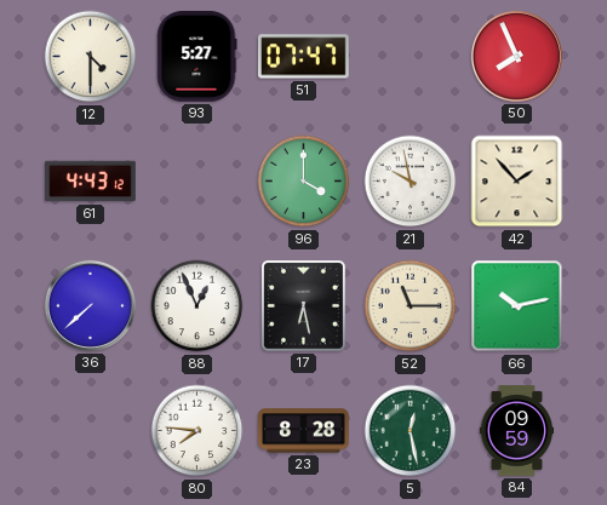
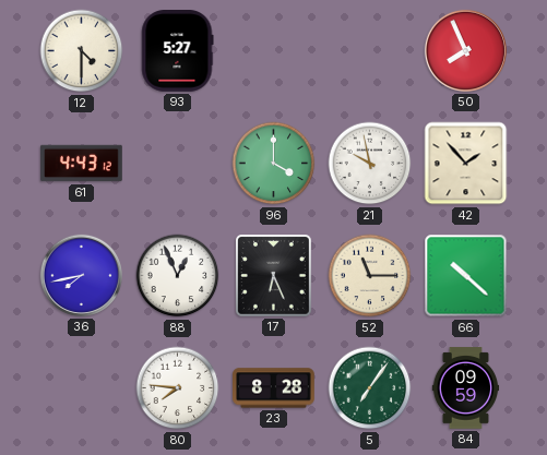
51: 07:47 -> none
36: 7:38 -> 7:43
17: 6:28 -> 6:26
66: 10:13 -> 10:22
5: 12:28 -> 7:06
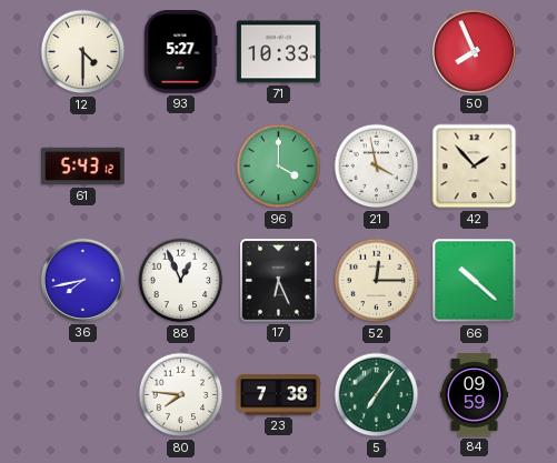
71: none -> 10:33
61: 4:43 -> 5:43
21: 9:58 -> 3:58
52: 11:15 -> 12:15
23: 8:28 -> 7:38
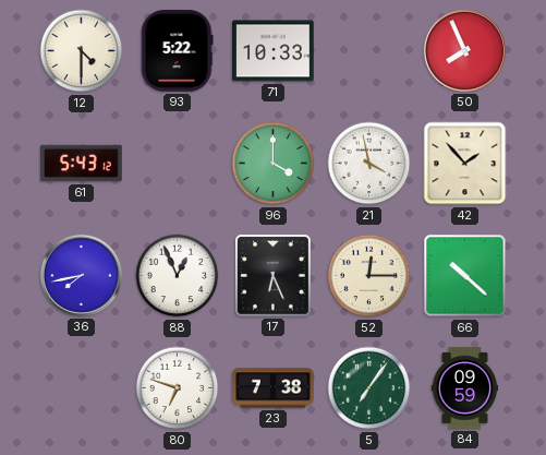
93: 5:27 -> 5:22
80: 7:46 -> 6:48
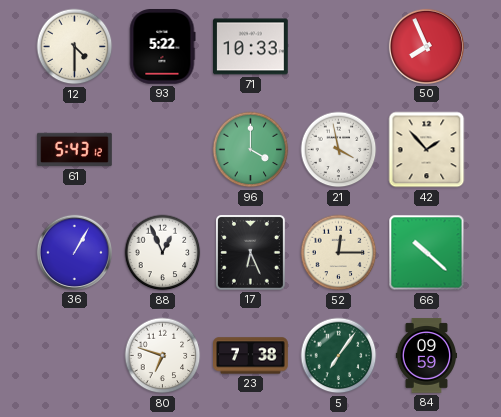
36: 7:43 -> 1:05
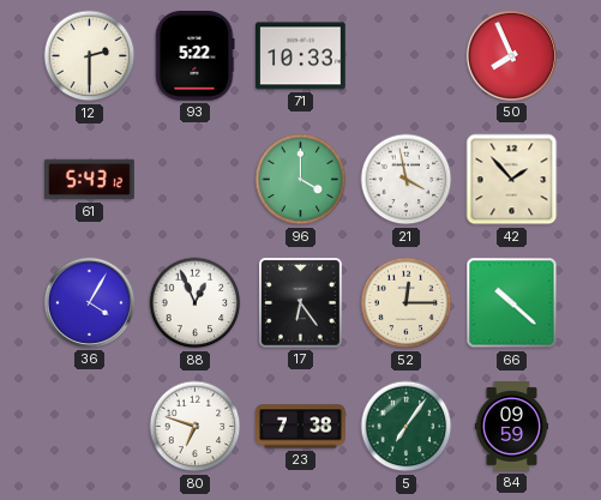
12: 4:30 -> 2:30
36: 1:05 -> 4:05
17: 6:26 -> 6:24
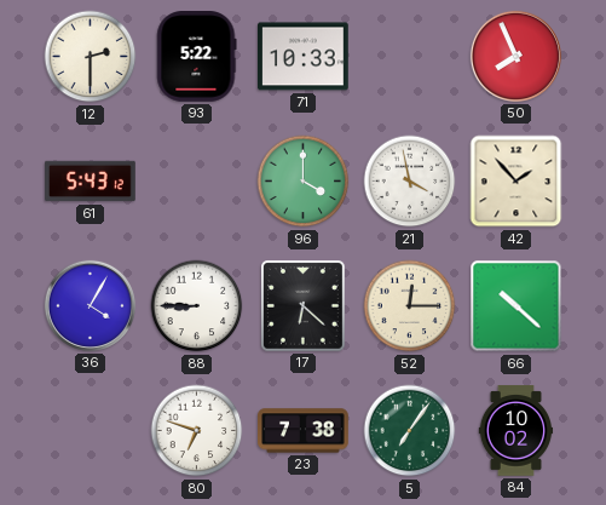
88: 12:56 -> 8:45
17: 6:24 -> 6:22
84: 09:59 -> 10:02
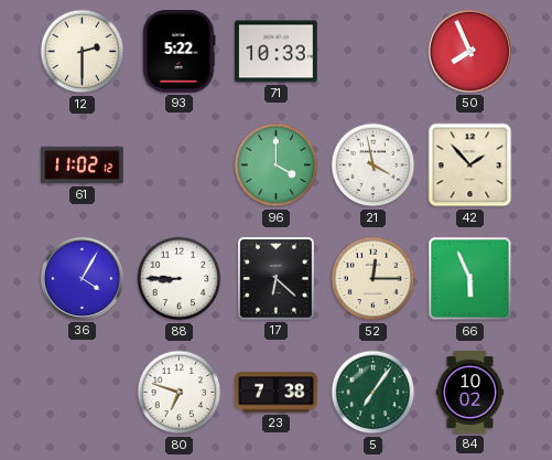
61: 5:43 -> 11:02
66: 10:22 -> 5:56
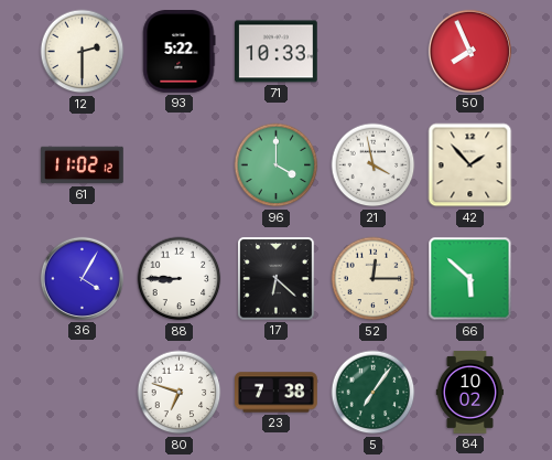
66: 5:56 -> 5:52
